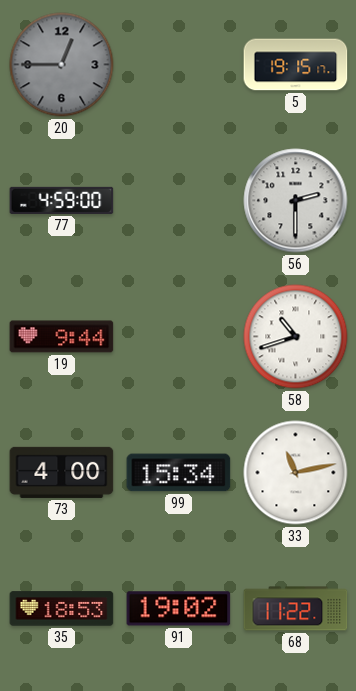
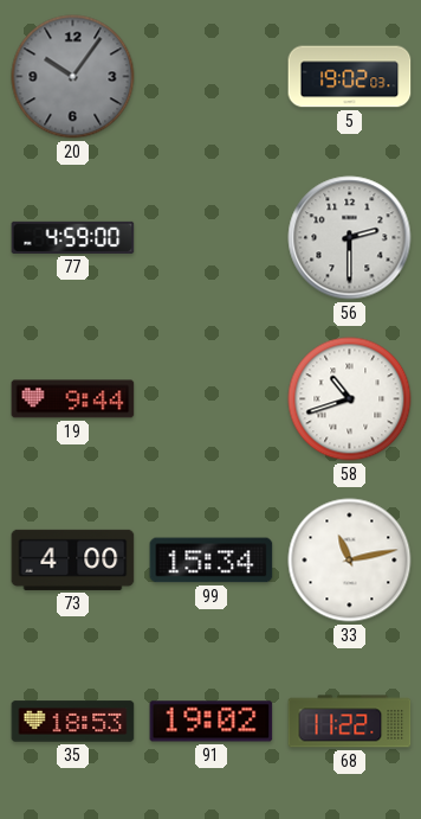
20: 12:45 -> 10:06
5: 19:15 -> 19:02
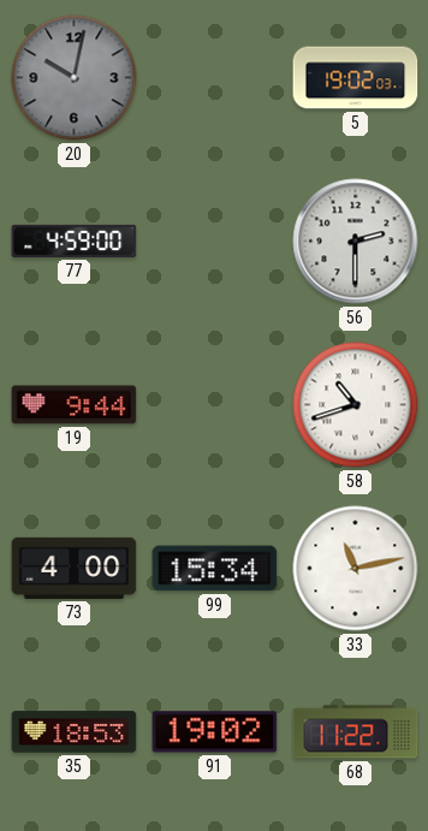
20: 10:06 -> 10:02
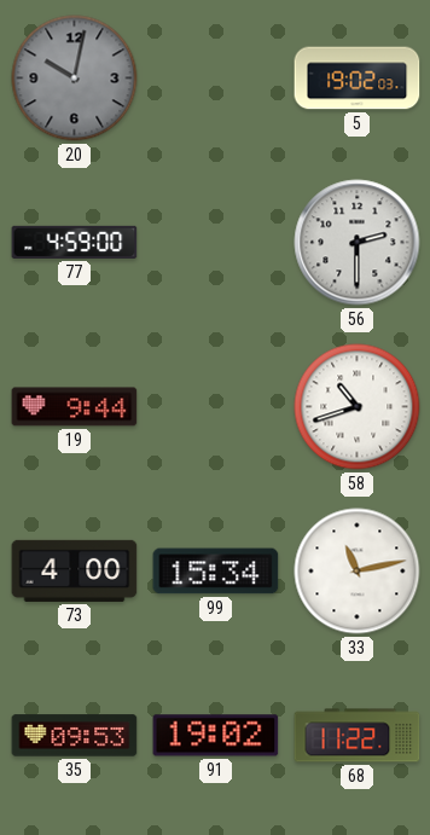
35: 18:53 -> 09:53
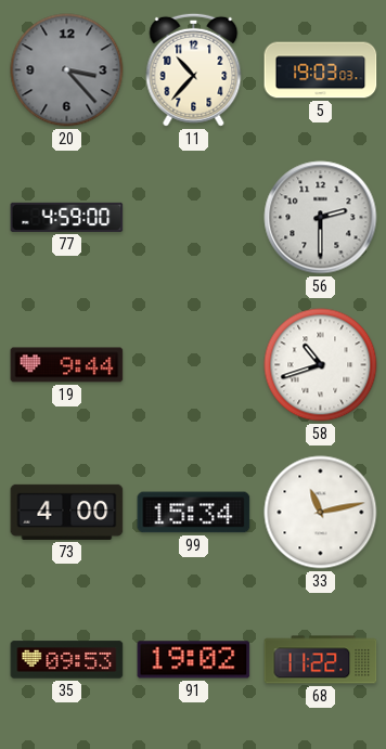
20: 10:02 -> 3:23
11: none -> 10:37
5: 19:02 -> 19:03
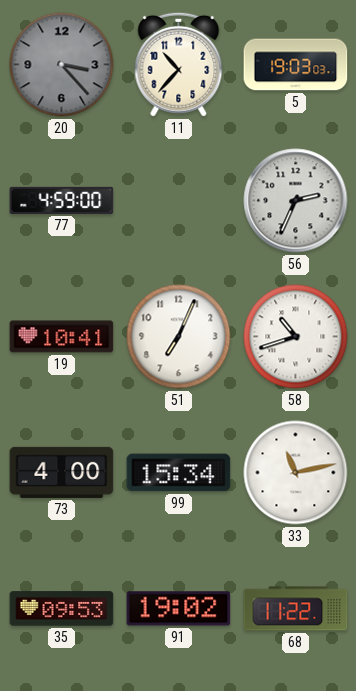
56: 2:30 -> 2:34
19: 9:44 -> 10:41
51: none -> 7:04
